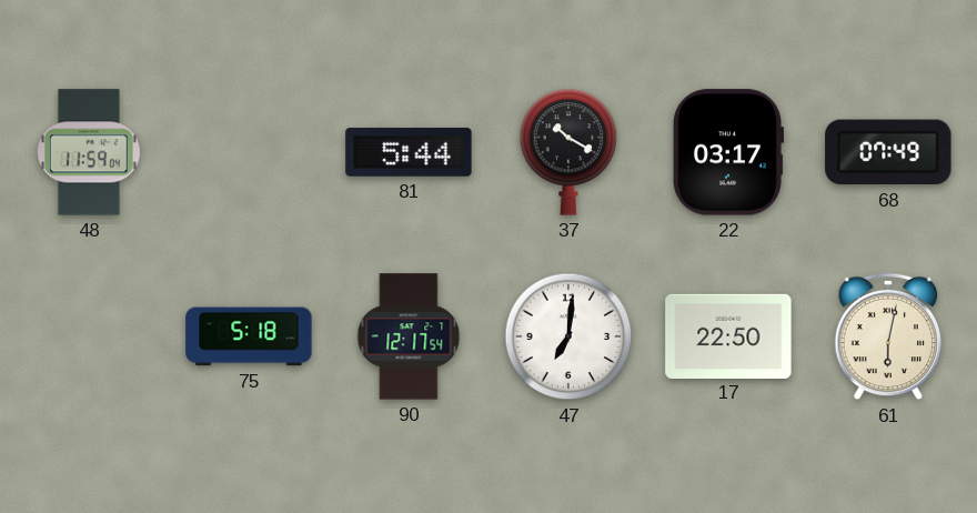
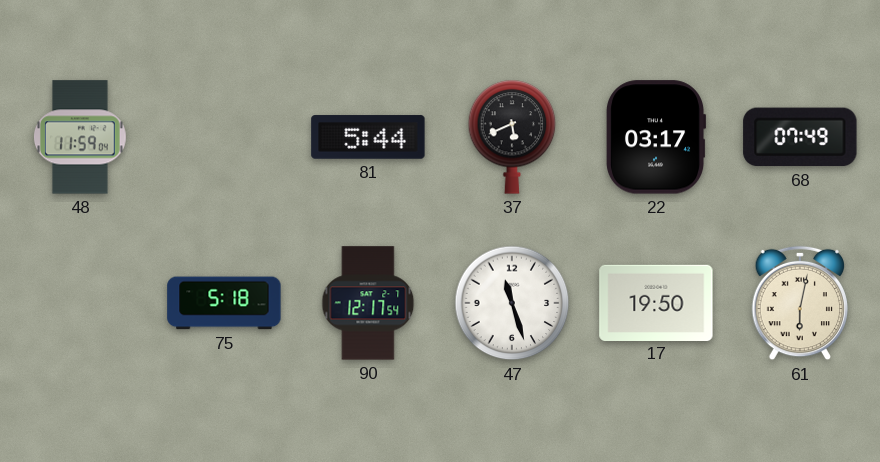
37: 10:20 -> 5:41
47: 7:01 -> 11:27
17: 22:50 -> 19:50
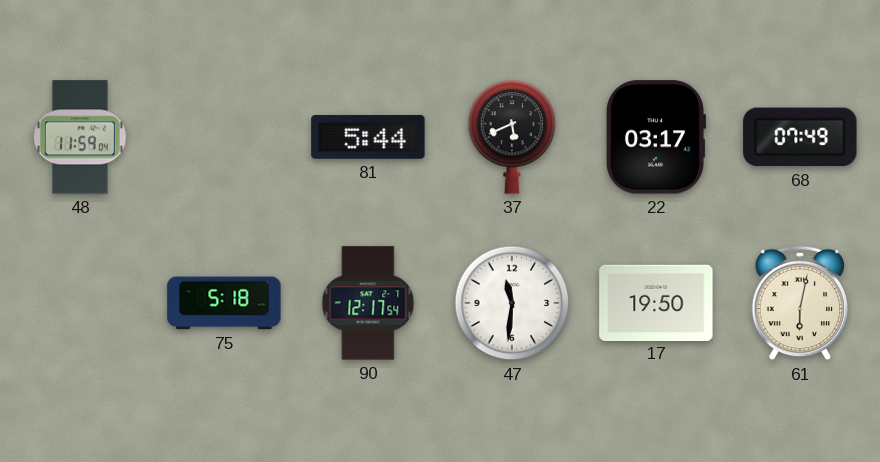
47: 11:27 -> 11:31
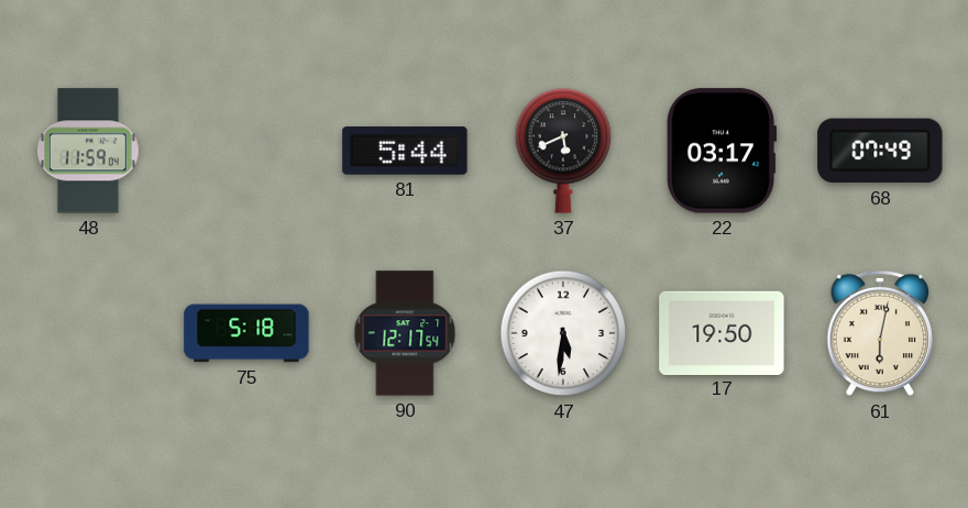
47: 11:31 -> 5:31
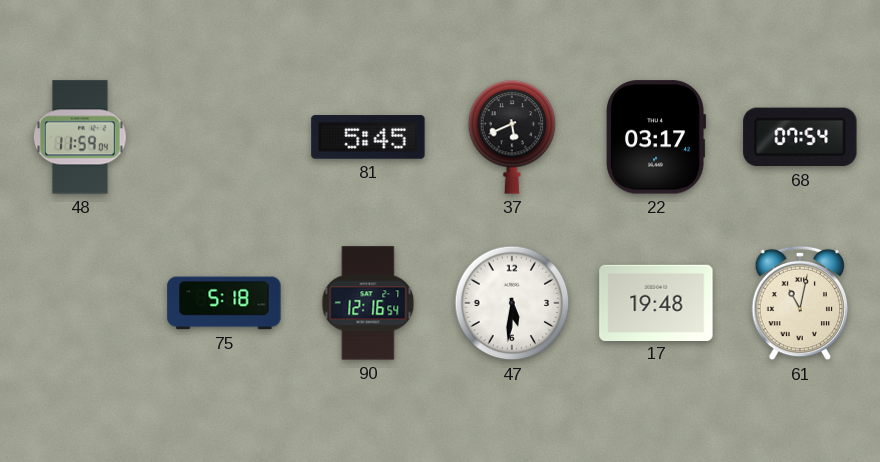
81: 5:44 -> 5:45
68: 07:49 -> 07:54
90: 12:17 -> 12:16
17: 19:50 -> 19:48
61: 6:02 -> 11:02
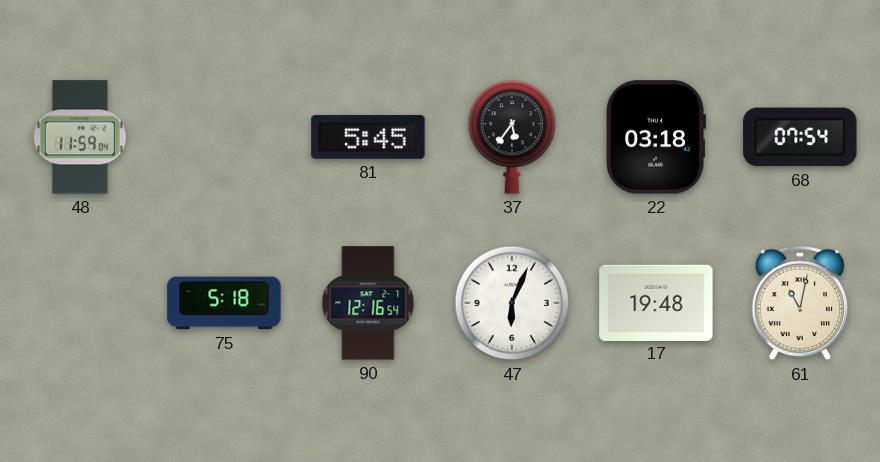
37: 5:41 -> 5:36
22: 03:17 -> 03:18
47: 5:31 -> 6:04
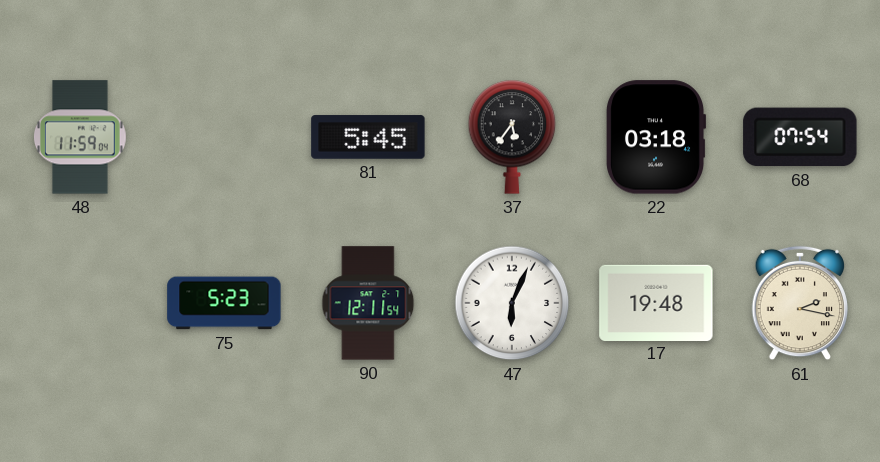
75: 5:18 -> 5:23
90: 12:16 -> 12:11
61: 11:02 -> 2:17
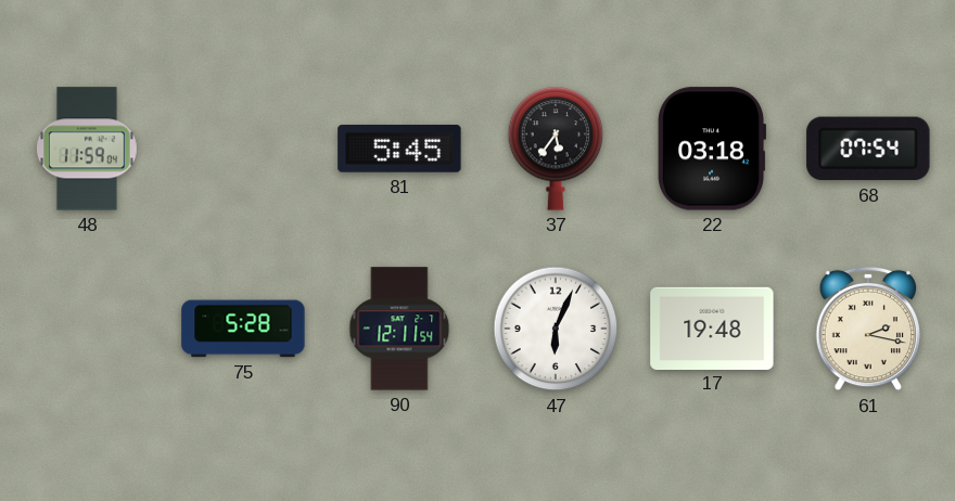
75: 5:23 -> 5:28
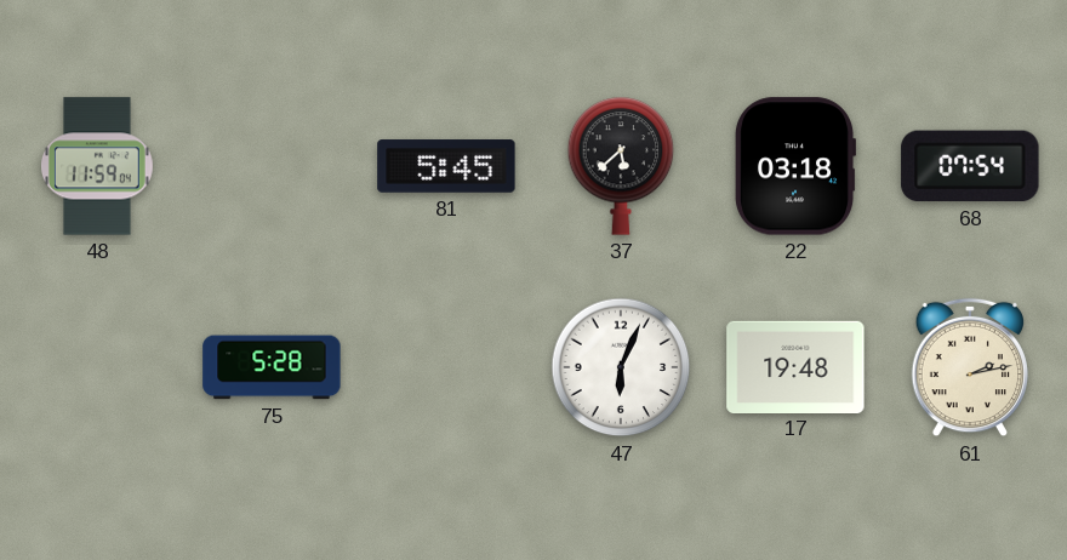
37: 5:36 -> 5:38
90: 12:11 -> none
61: 2:17 -> 2:13
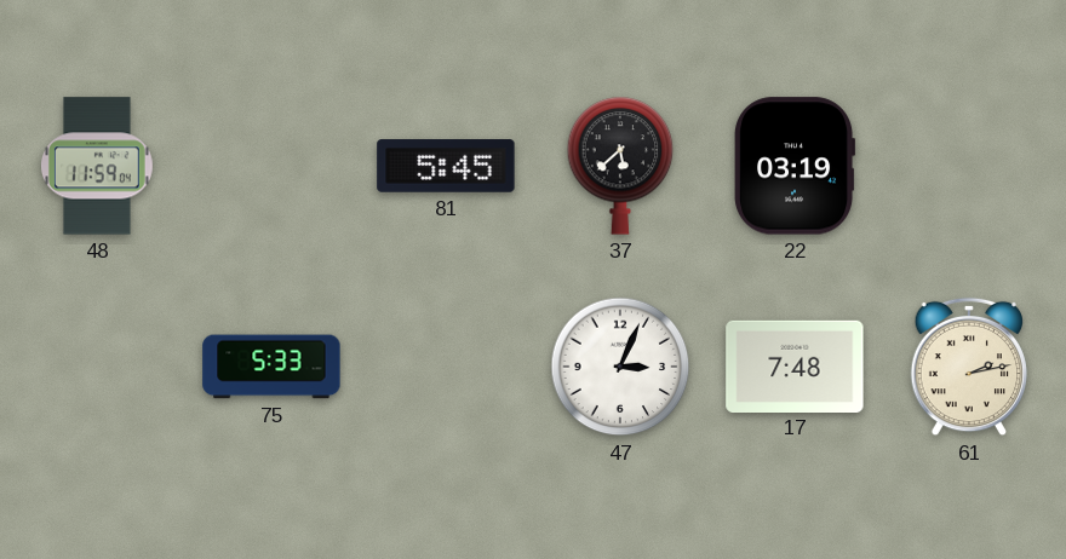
22: 03:18 -> 03:19
68: 07:54 -> none
75: 5:28 -> 5:33
47: 6:04 -> 3:04
17: 19:48 -> 7:48
